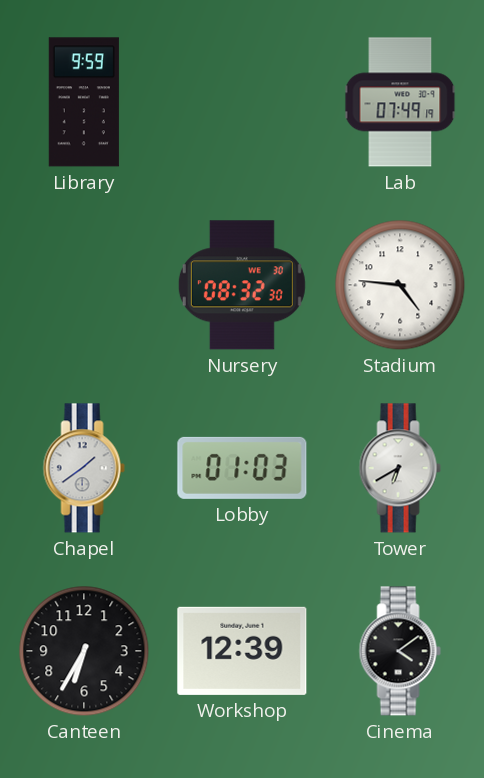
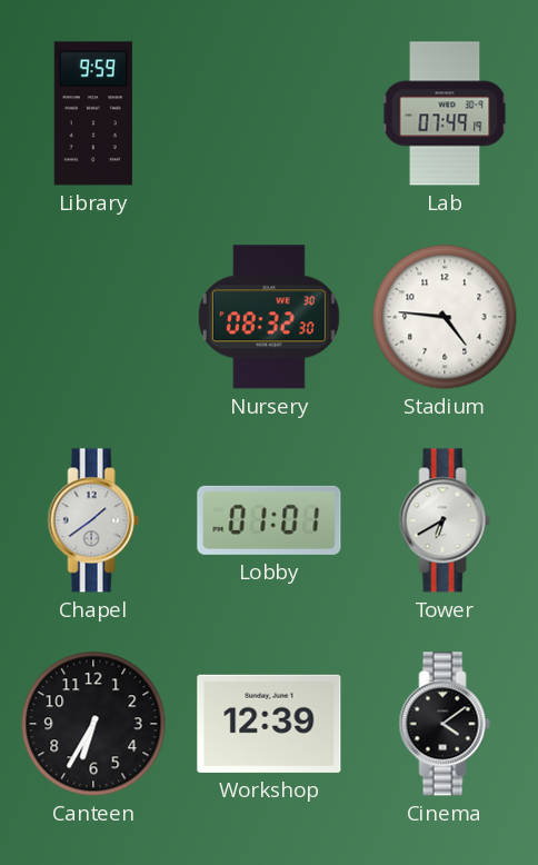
Lobby: 01:03 -> 01:01
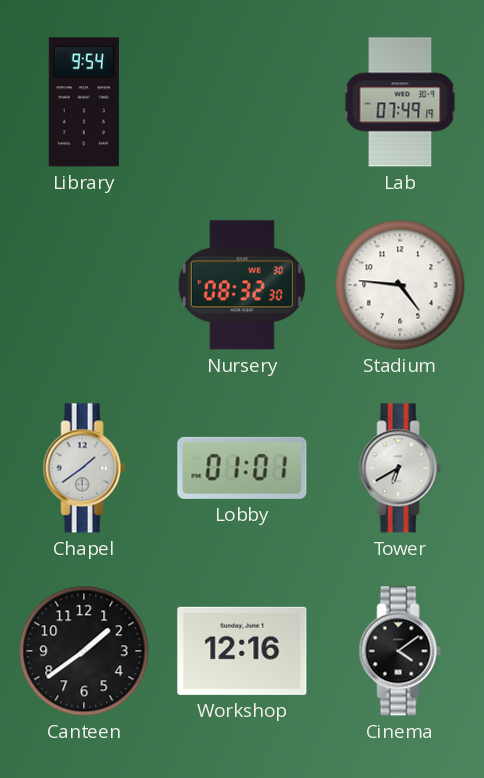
Library: 9:59 -> 9:54
Canteen: 6:35 -> 1:39
Workshop: 12:39 -> 12:16
